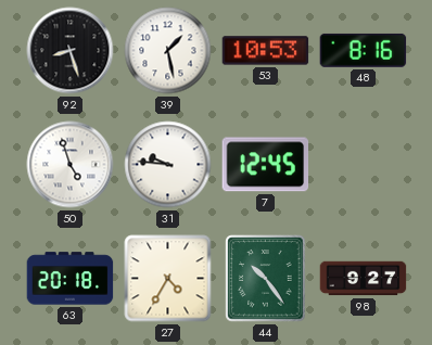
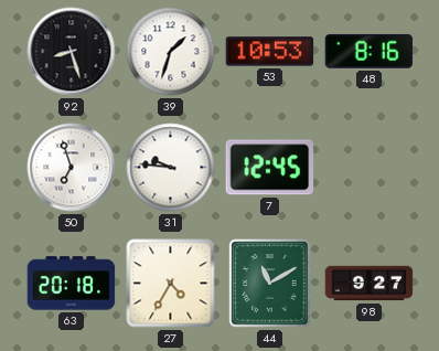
39: 1:28 -> 1:33
50: 4:57 -> 6:57
44: 10:24 -> 11:10
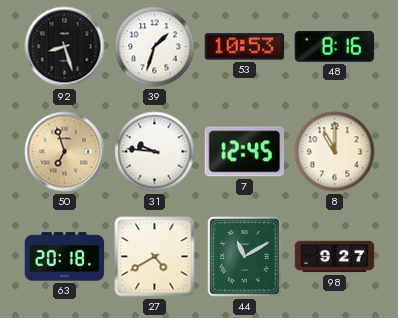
50 dial: white -> champagne
8: none -> 11:00
27: 4:35 -> 4:40
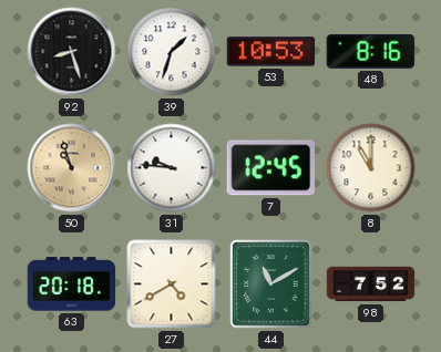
50: 6:57 -> 10:57
98: 9:27 -> 7:52
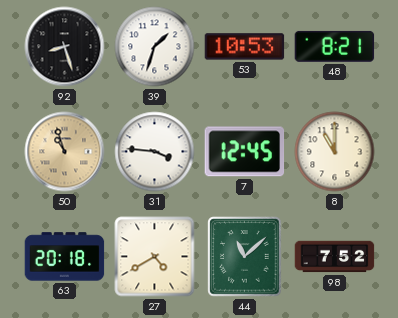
48: 8:16 -> 8:21
31: 9:46 -> 3:46
44: 11:10 -> 11:08
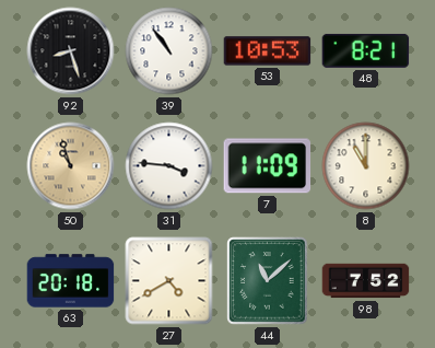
39: 1:33 -> 10:54
7: 12:45 -> 11:09
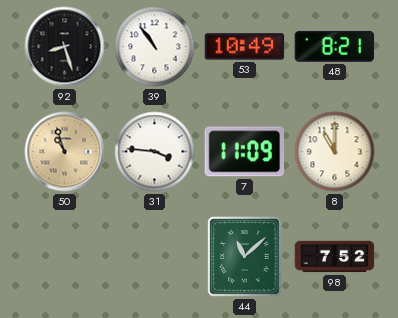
53: 10:53 -> 10:49
63: 20:18 -> none
27: 4:40 -> none
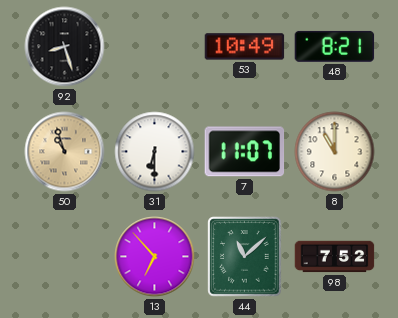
39: 10:54 -> none
31: 3:46 -> 6:30
7: 11:09 -> 11:07
13: none -> 6:53
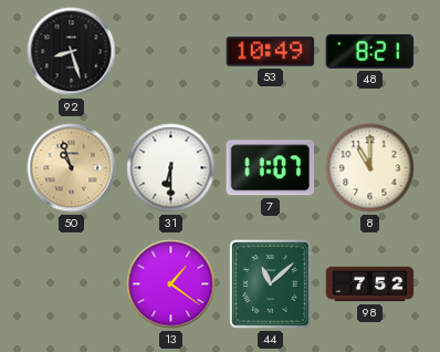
13: 6:53 -> 1:21
